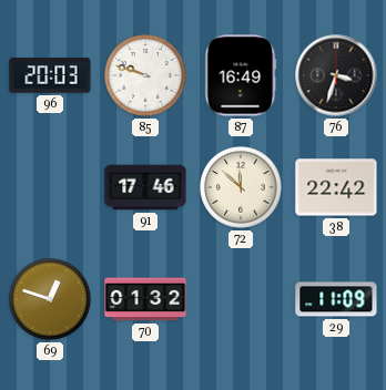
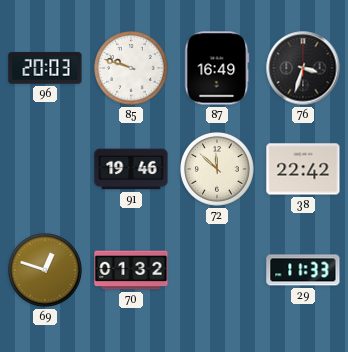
91: 17:46 -> 19:46
29: 11:09 -> 11:33
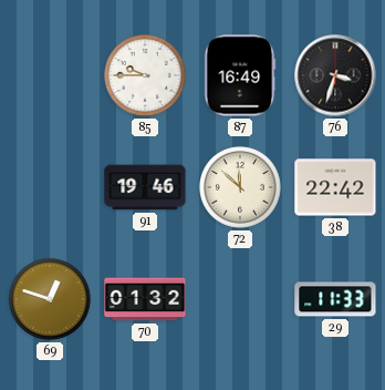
96: 20:03 -> none
85: 9:48 -> 9:45
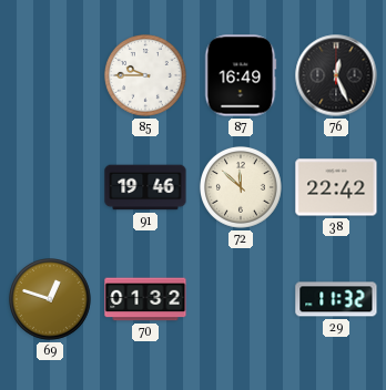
76: 3:33 -> 12:26
29: 11:33 -> 11:32
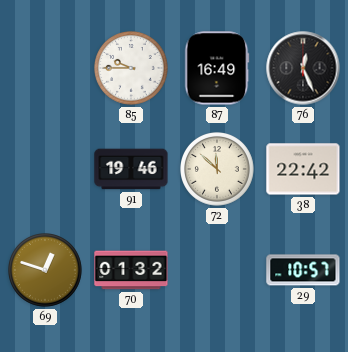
29: 11:32 -> 10:57
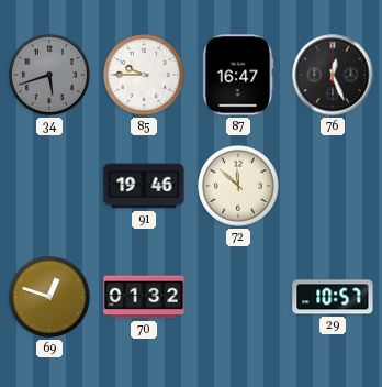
34: none -> 5:42
87: 16:49 -> 16:47
38: 22:42 -> none
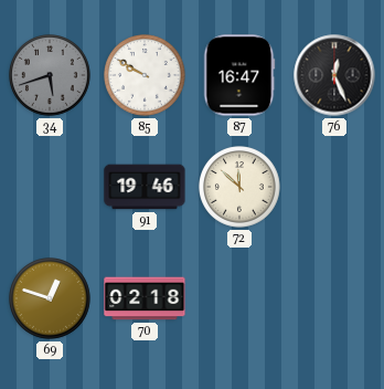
85: 9:45 -> 9:50
70: 01:32 -> 02:18
29: 10:57 -> none
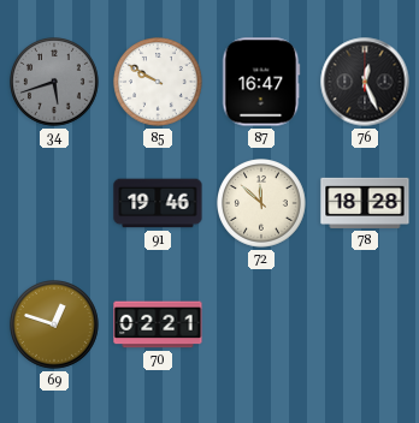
78: none -> 18:28
70: 02:18 -> 02:21
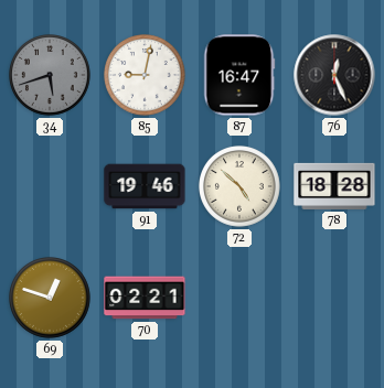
85: 9:50 -> 9:02
72: 11:52 -> 4:52
